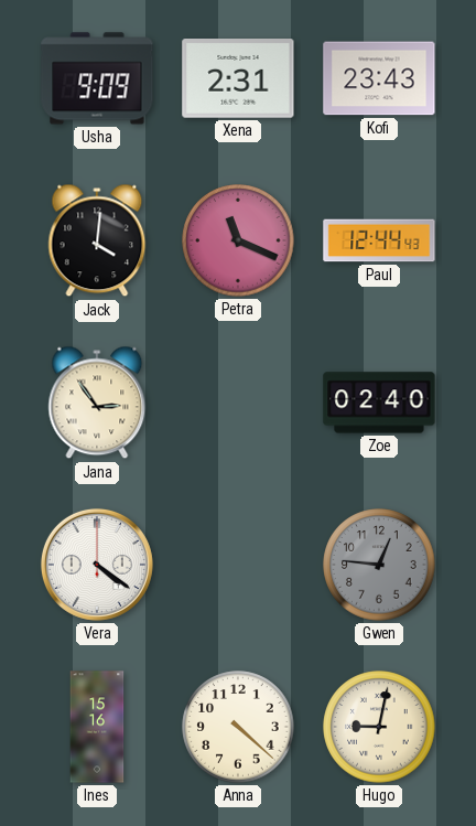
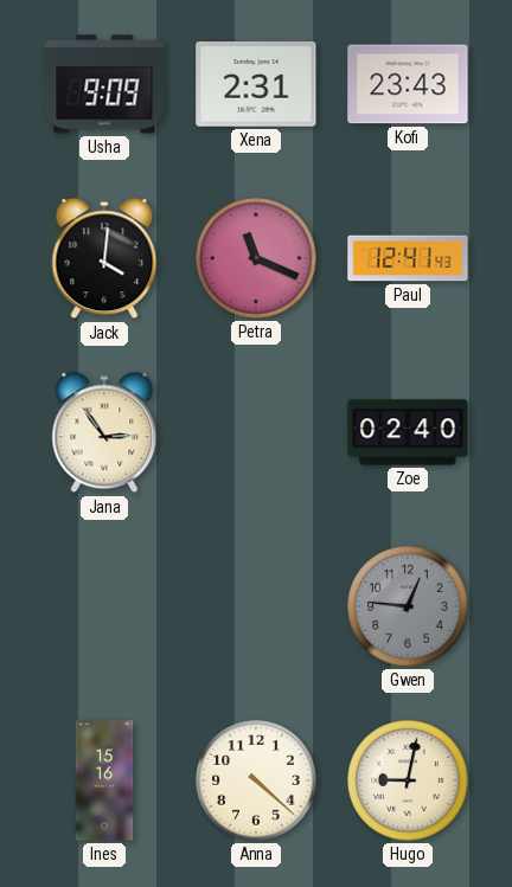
Paul: 12:44 -> 12:41
Vera: 4:21 -> none
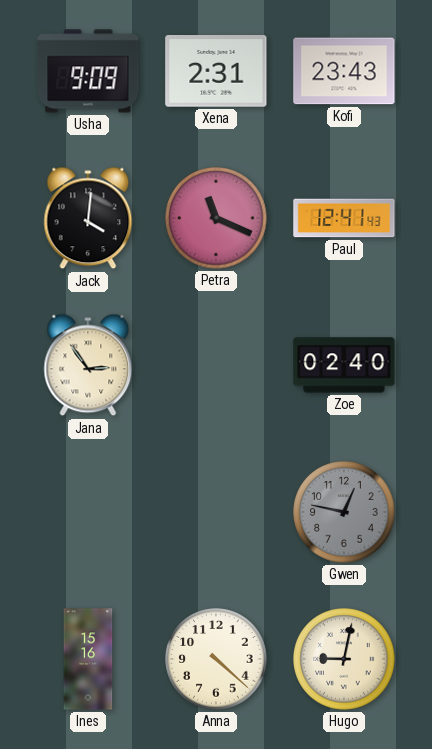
Gwen: 12:46 -> 12:47
